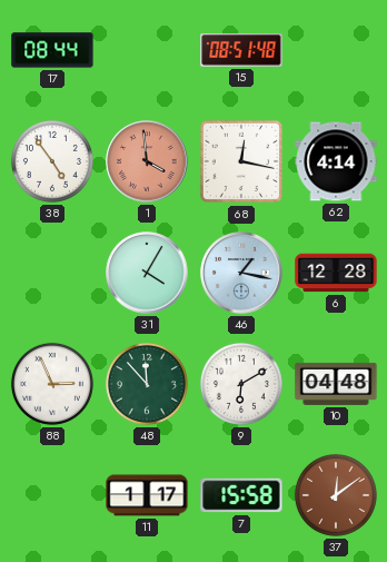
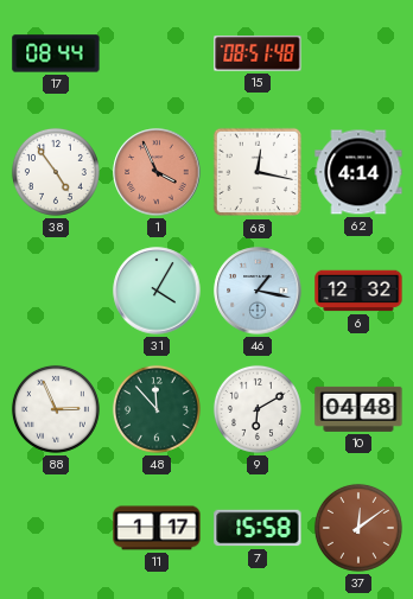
1: 3:59 -> 3:56
6: 12:28 -> 12:32
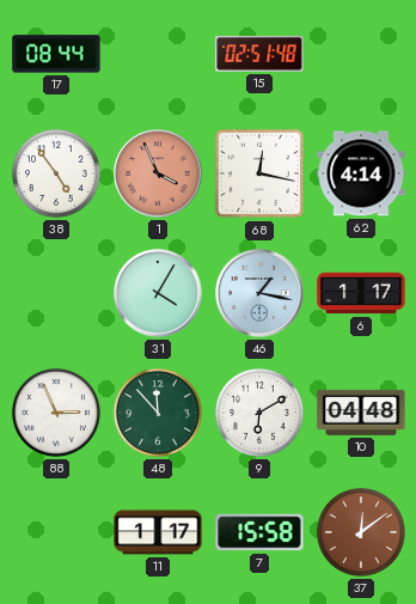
15: 08:51 -> 02:51
6: 12:32 -> 1:17
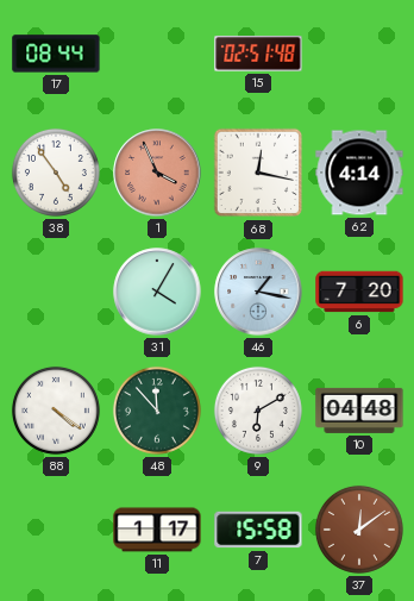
6: 1:17 -> 7:20
88: 2:56 -> 4:21
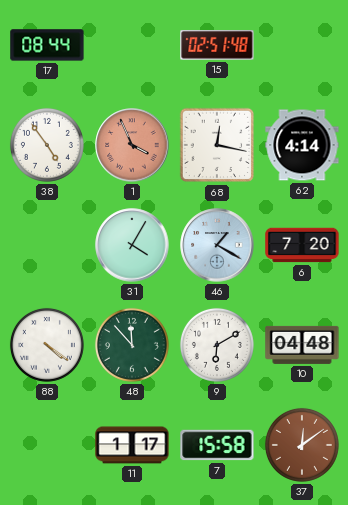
46: 1:17 -> 1:20
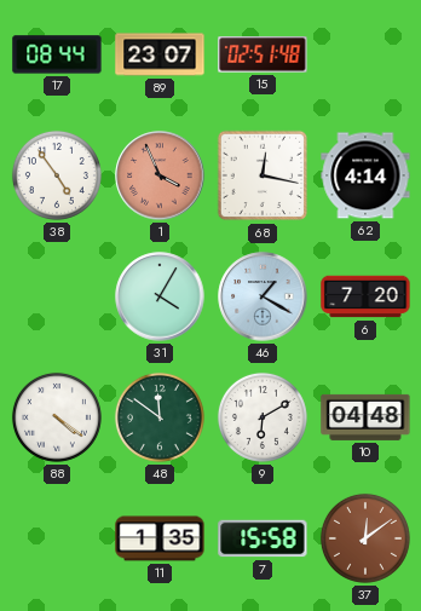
89: none -> 23:07
48: 11:53 -> 11:51
11: 1:17 -> 1:35
